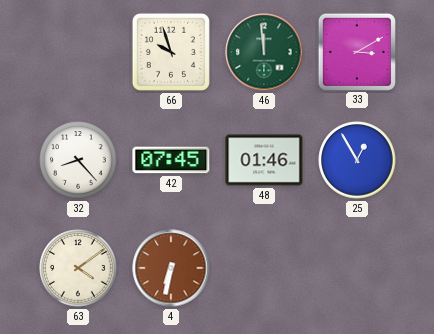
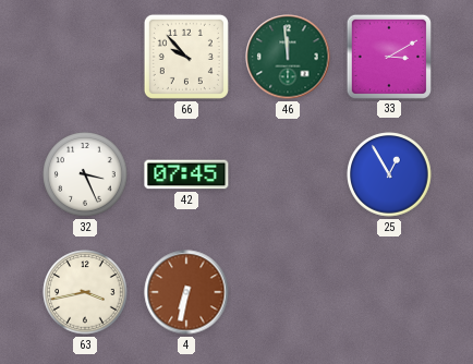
66: 9:57 -> 9:53
32: 8:23 -> 3:26
48: 01:46 -> none
63: 4:09 -> 3:43
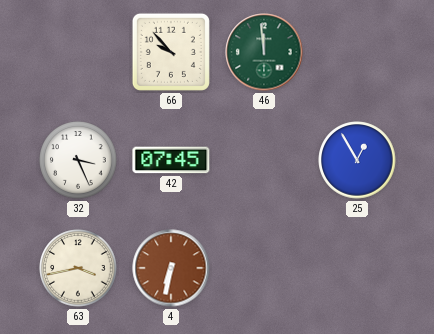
33: 3:10 -> none
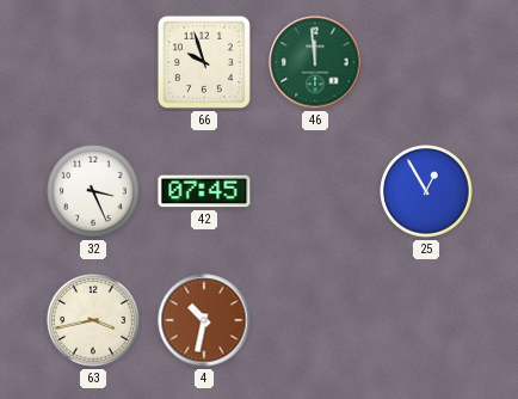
66: 9:53 -> 9:57
4: 6:32 -> 10:32
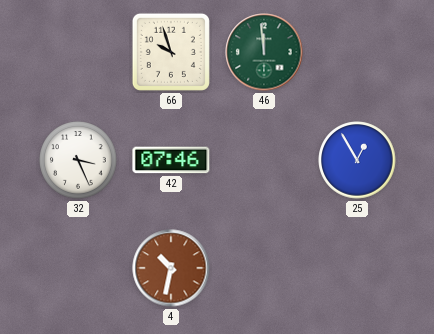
42: 07:45 -> 07:46
63: 3:43 -> none
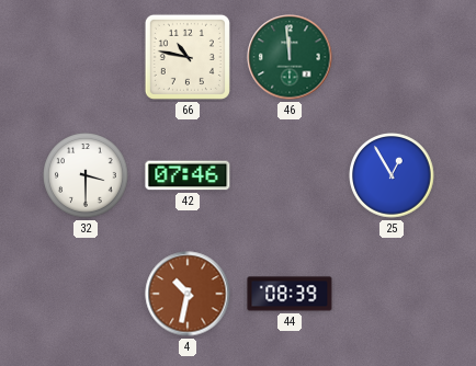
66: 9:57 -> 10:47
32: 3:26 -> 3:30
44: none -> 08:39
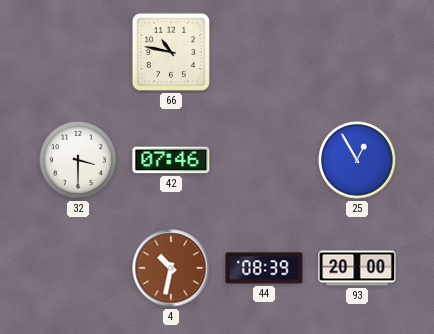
46: 11:59 -> none
93: none -> 20:00
